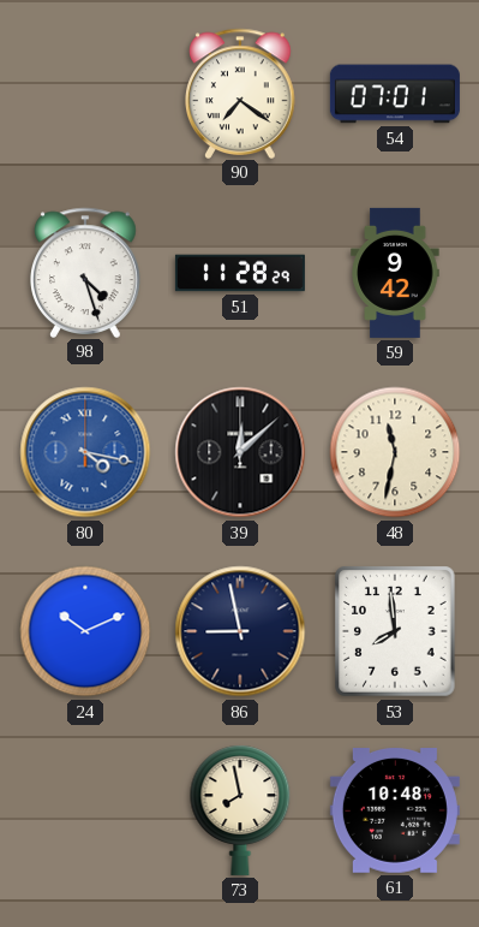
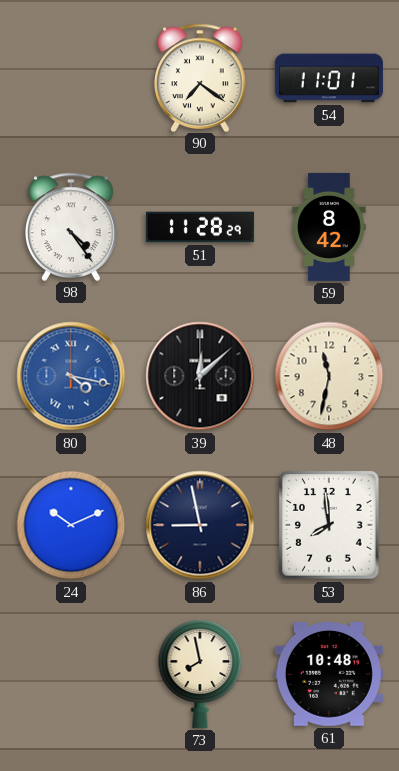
54: 07:01 -> 11:01
98: 4:27 -> 4:24
59: 9:42 -> 8:42
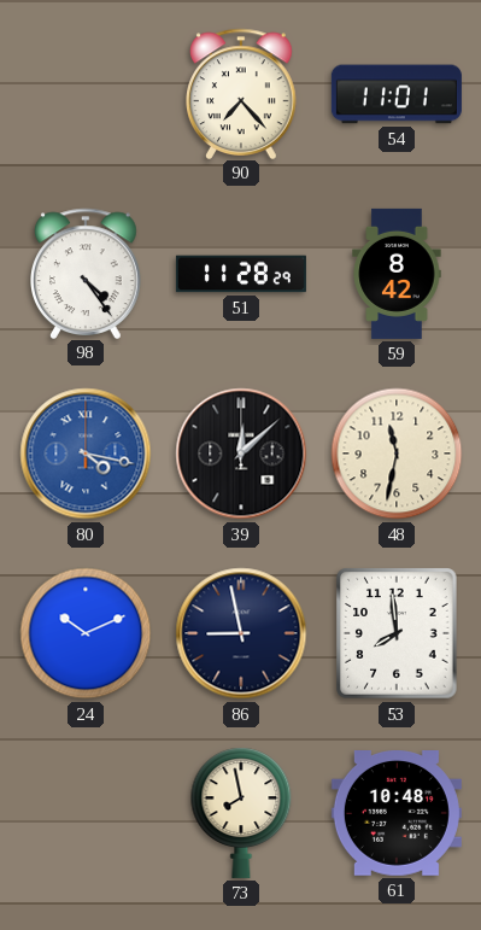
90: 7:21 -> 7:23
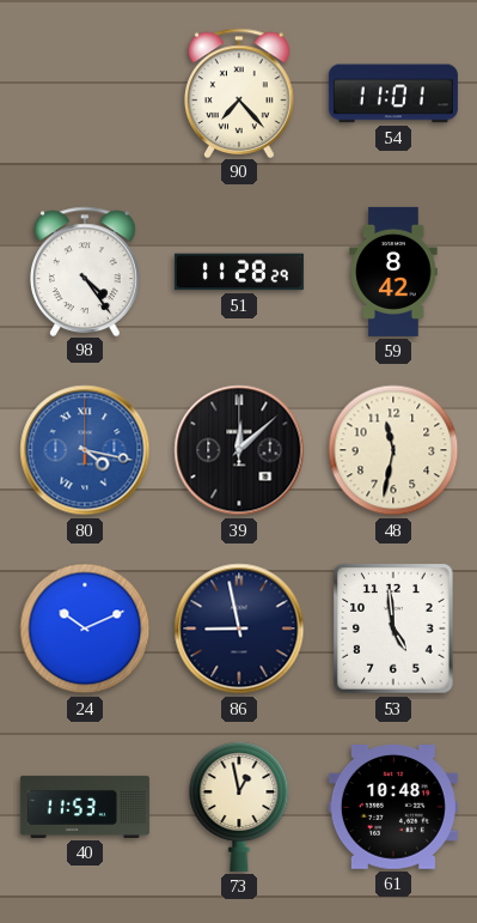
53: 7:59 -> 4:59
40: none -> 11:53
73: 7:58 -> 12:58
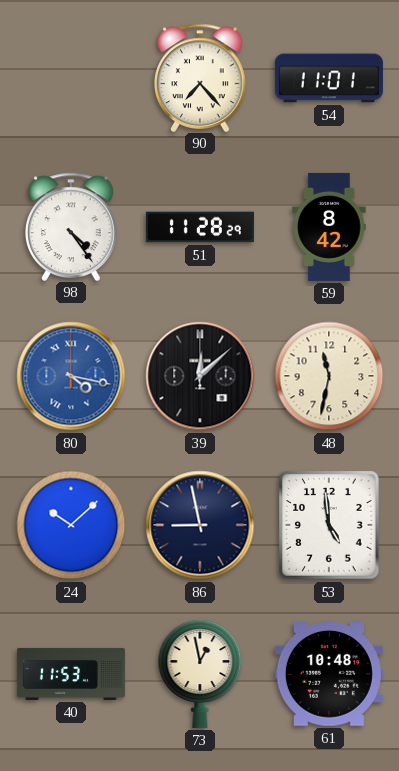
24: 10:11 -> 10:08
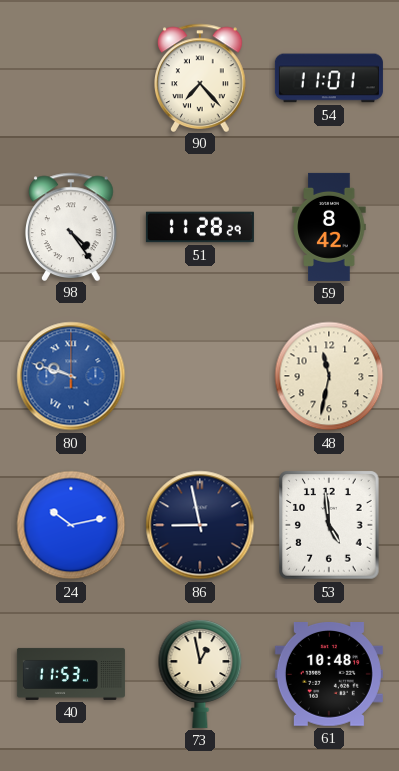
80: 4:17 -> 9:48
39: 12:08 -> none
24: 10:08 -> 10:13
